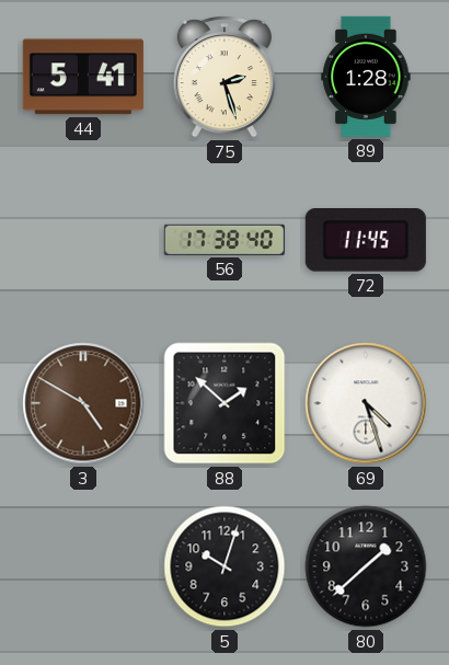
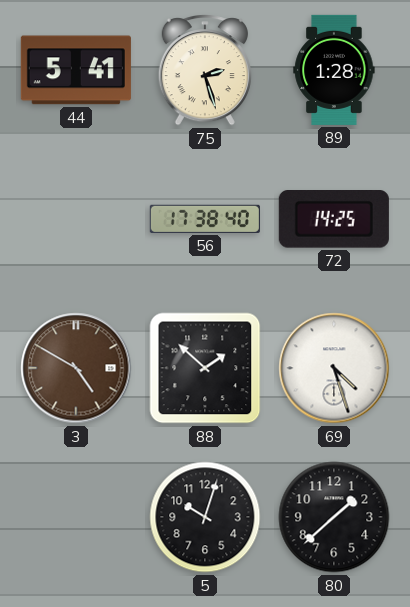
72: 11:45 -> 14:25
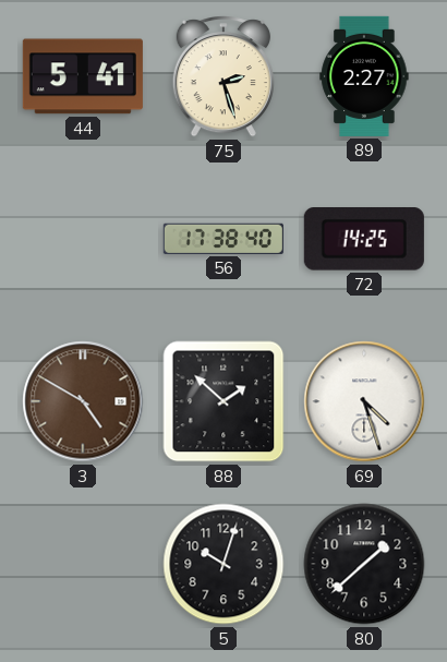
89: 1:28 -> 2:27
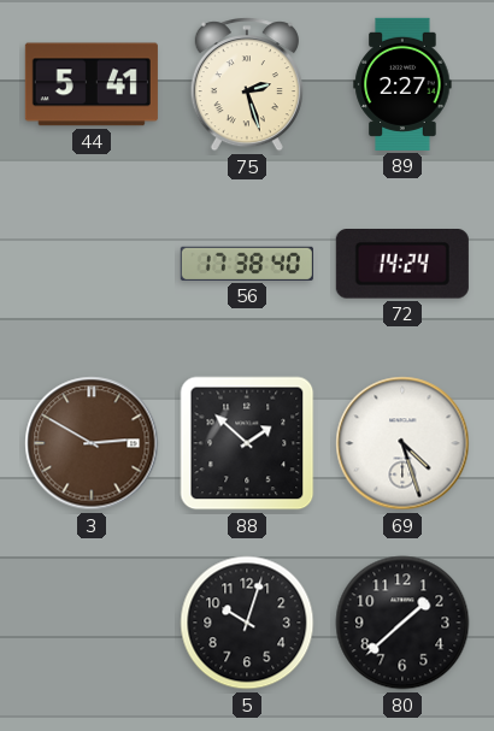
72: 14:25 -> 14:24
3: 4:50 -> 2:50
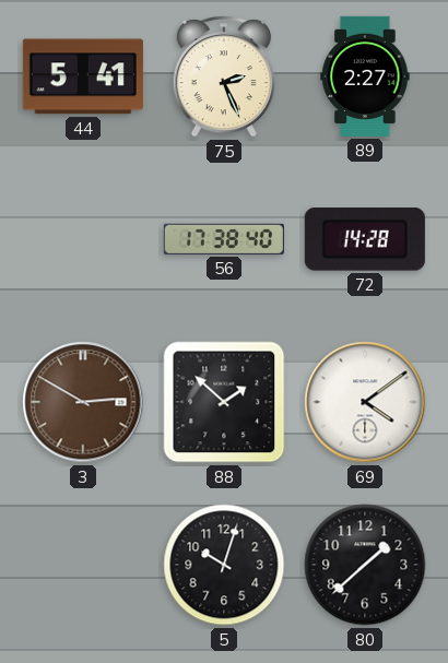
75: 2:27 -> 2:26
72: 14:24 -> 14:28
69: 4:27 -> 4:09
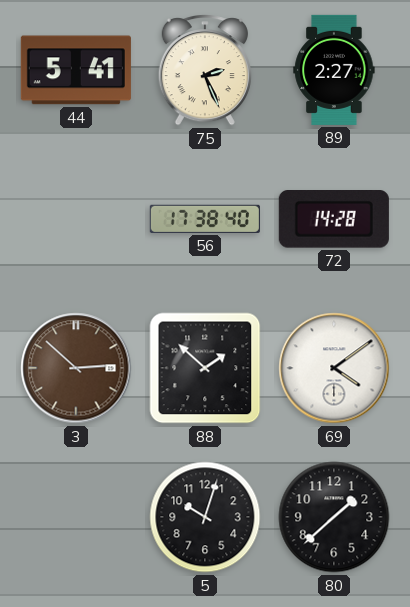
3: 2:50 -> 2:52
